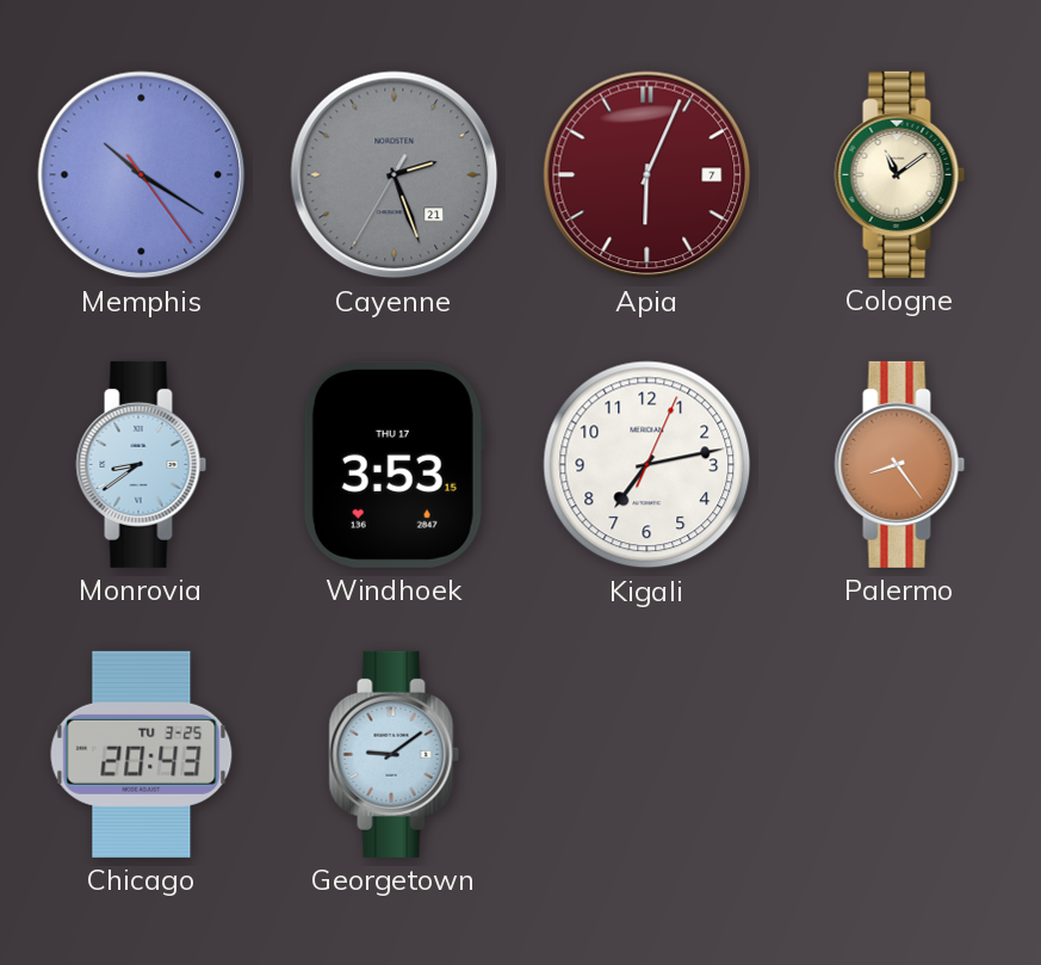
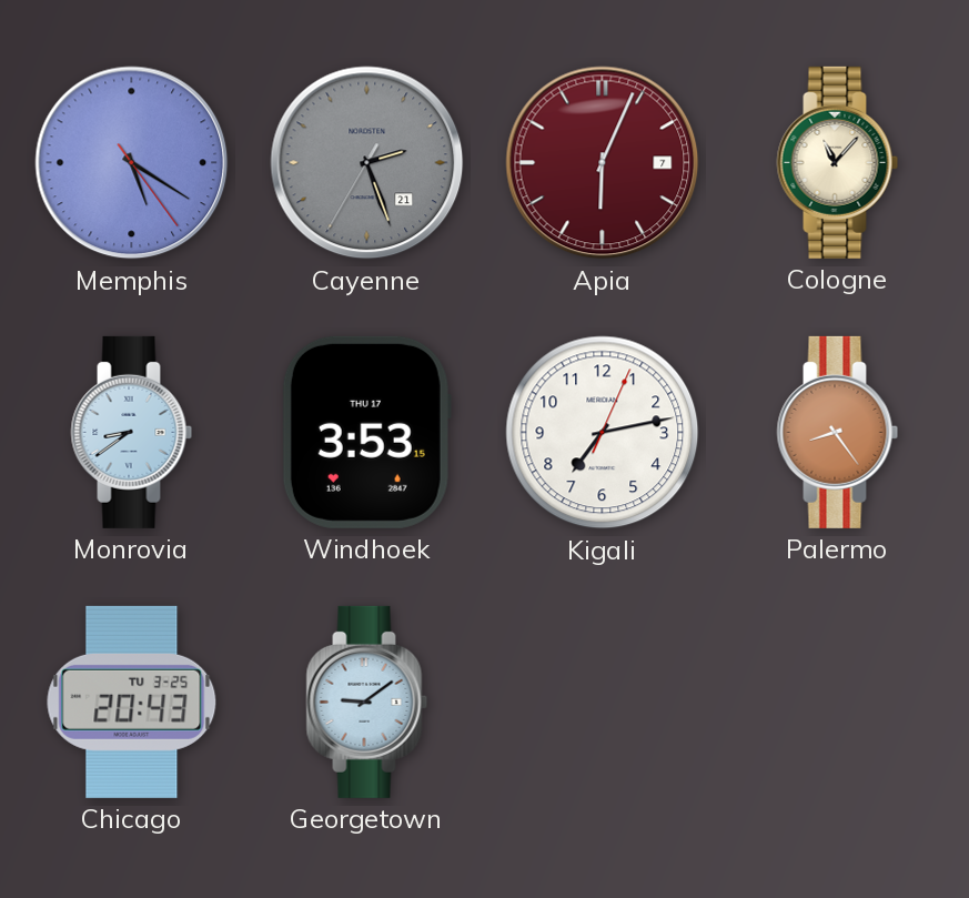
Memphis: 10:20 -> 5:20
Cologne: 11:09 -> 11:07
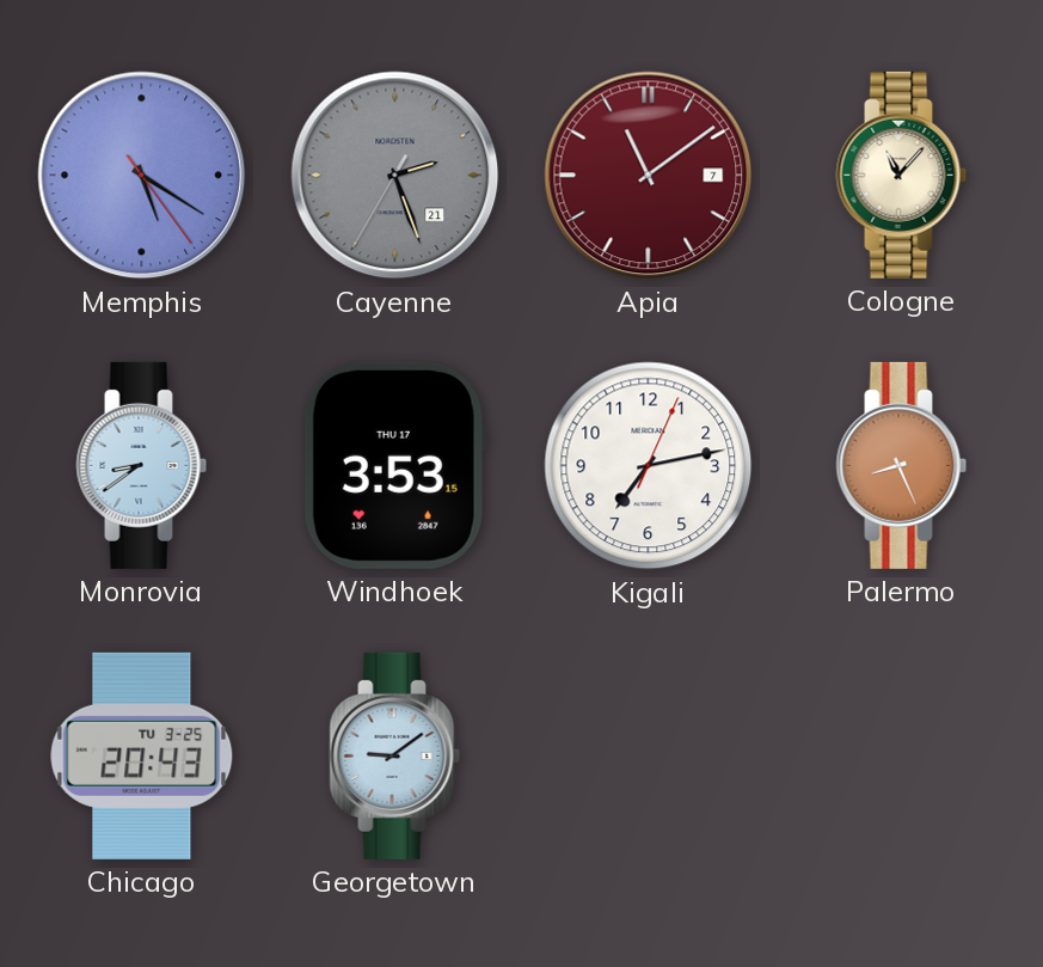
Apia: 6:04 -> 11:09
Palermo: 8:24 -> 8:26
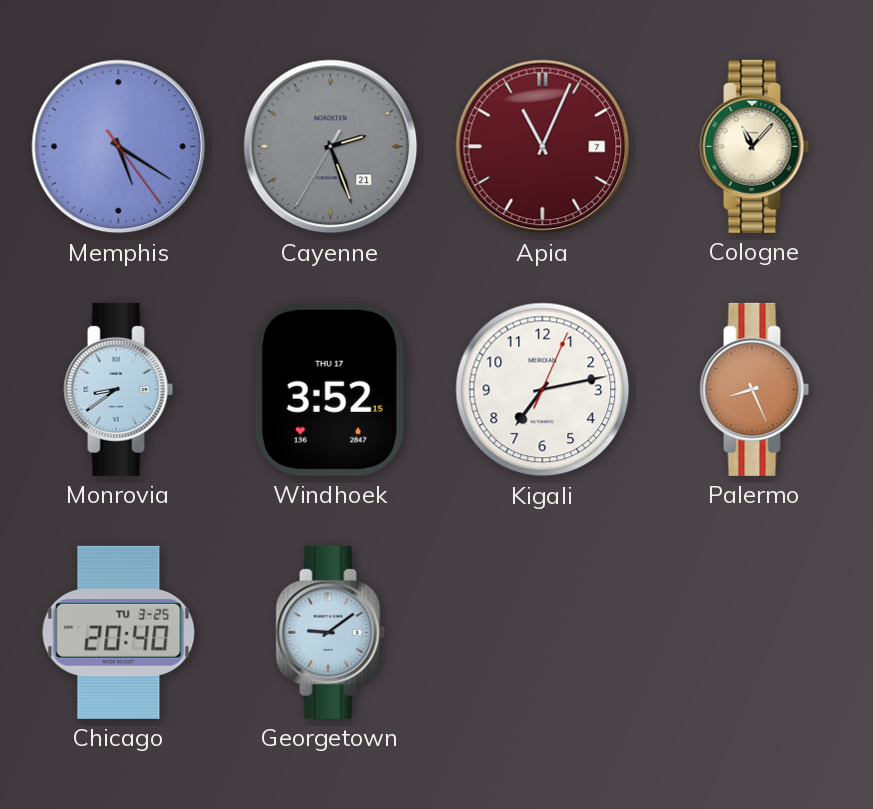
Apia: 11:09 -> 11:04
Windhoek: 3:53 -> 3:52
Chicago: 20:43 -> 20:40
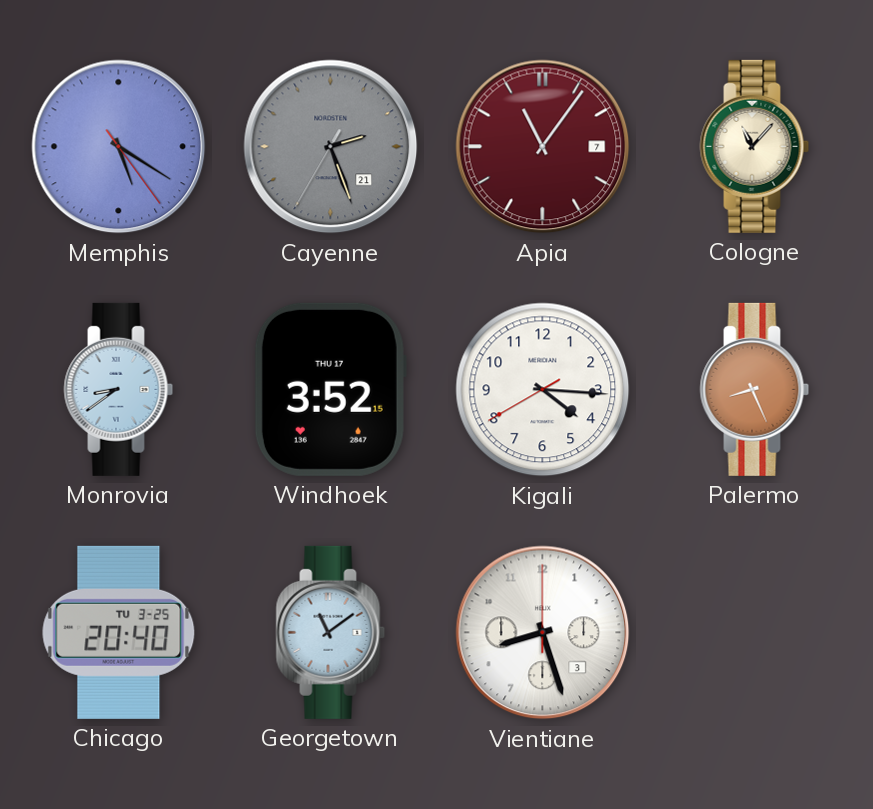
Apia: 11:04 -> 11:06
Kigali: 7:13 -> 4:15
Georgetown: 9:09 -> 11:09
Vientiane: none -> 8:27
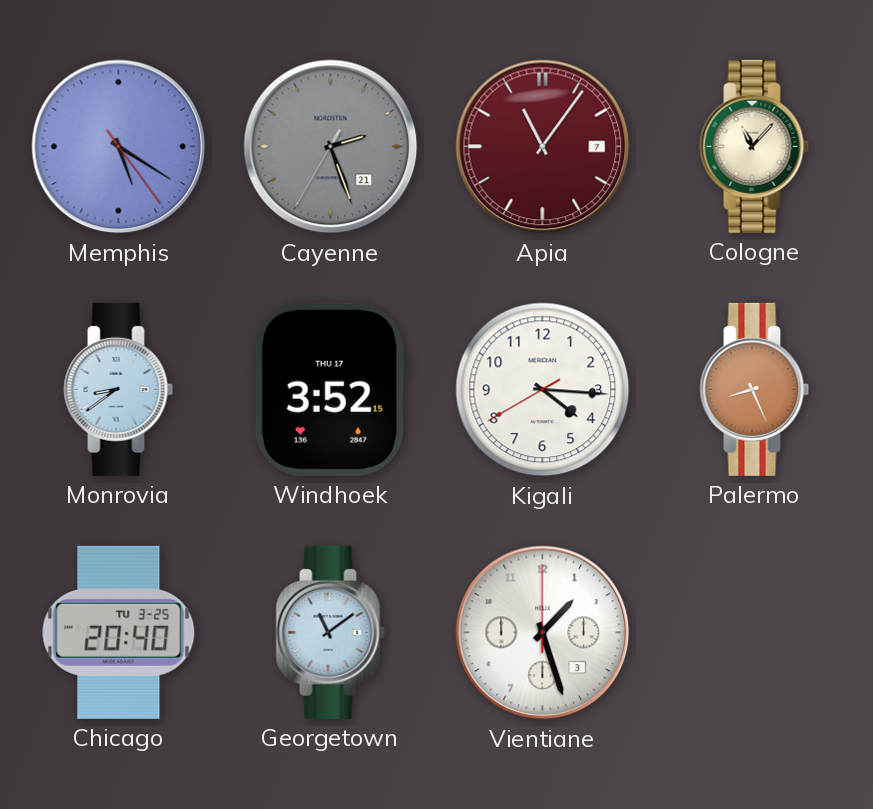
Vientiane: 8:27 -> 1:27
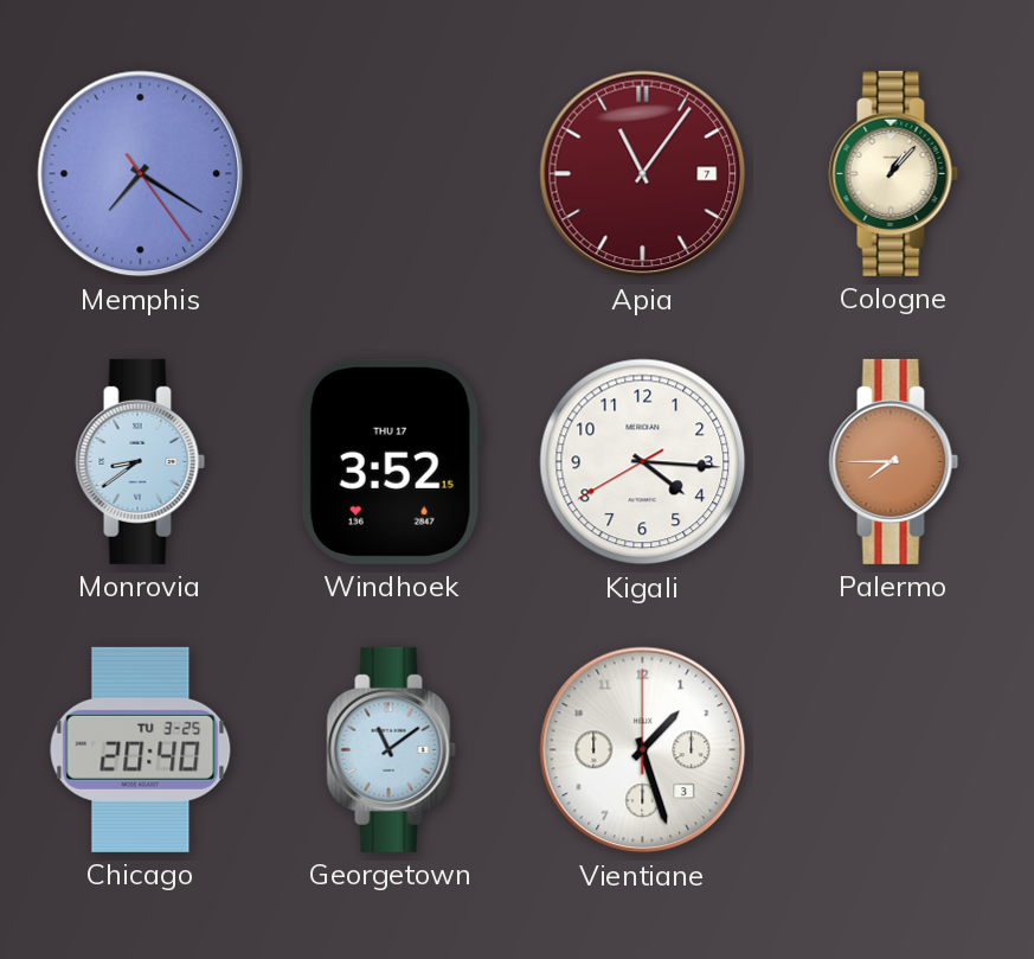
Memphis: 5:20 -> 7:20
Cayenne: 2:26 -> none
Cologne: 11:07 -> 1:07
Palermo: 8:26 -> 7:45
